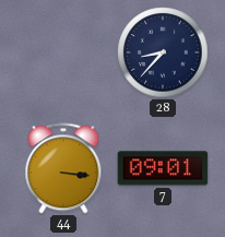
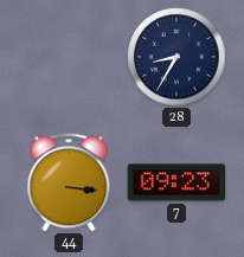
28: 8:37 -> 8:35
7: 09:01 -> 09:23
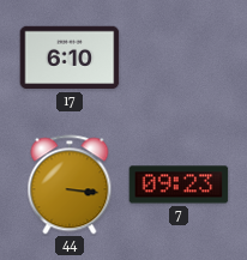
17: none -> 6:10
28: 8:35 -> none
